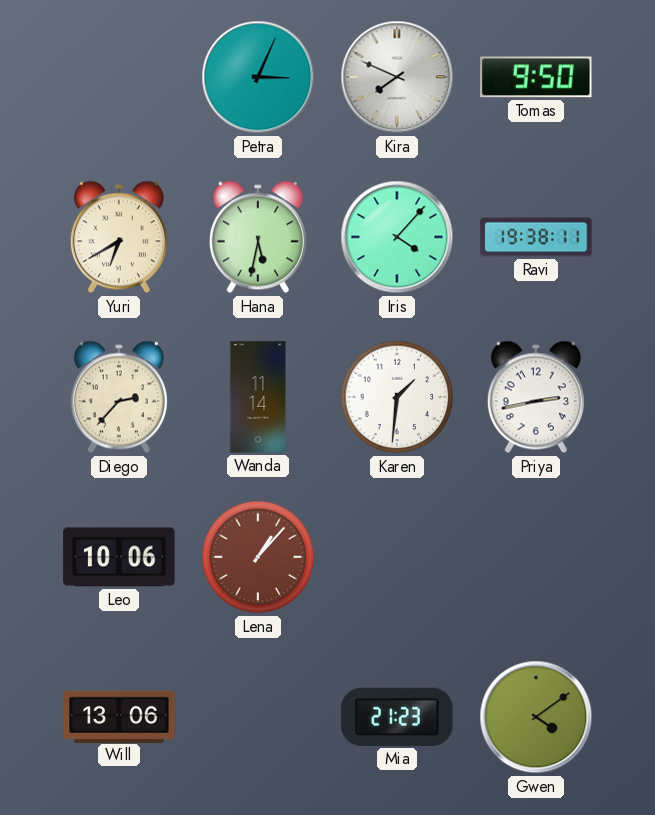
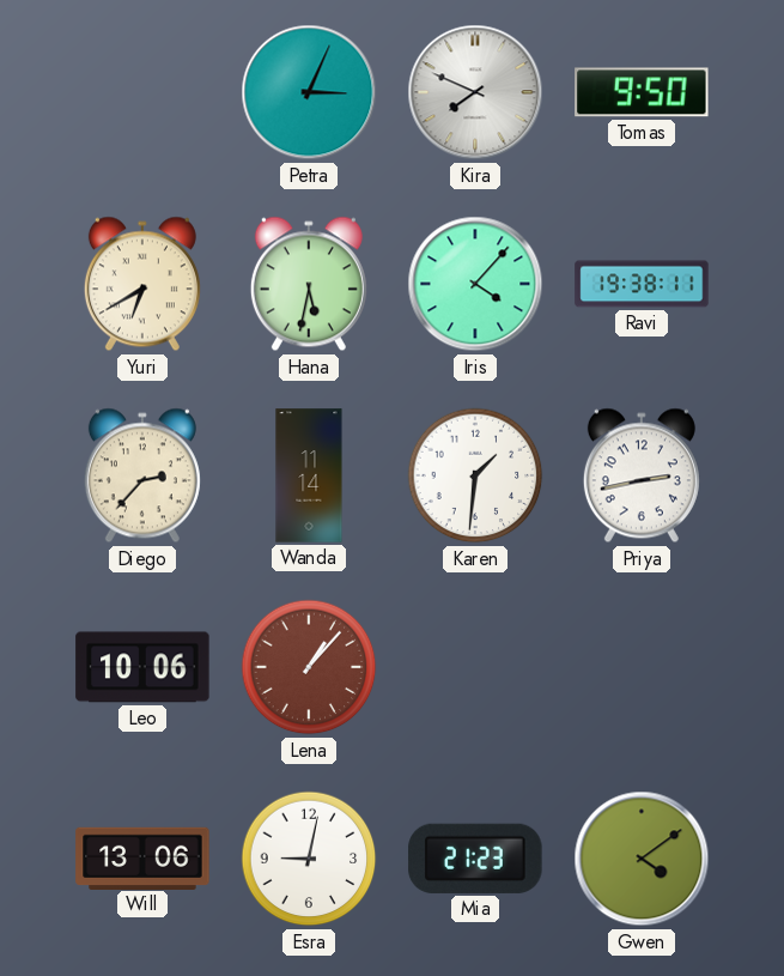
Esra: none -> 9:02
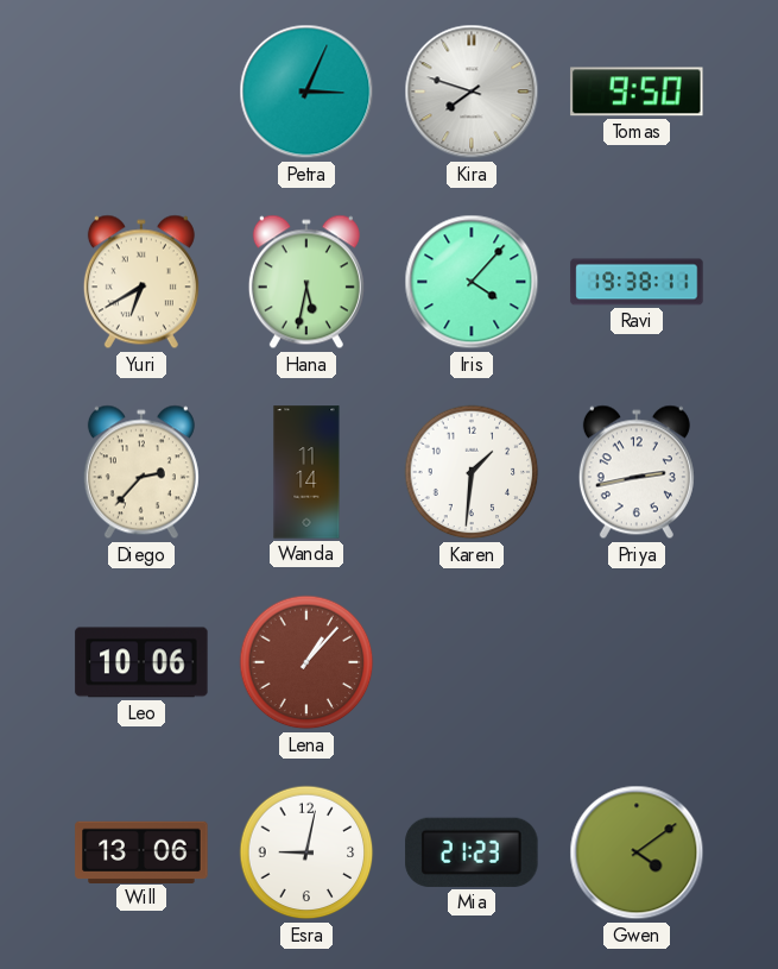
Kira: 7:49 -> 7:48
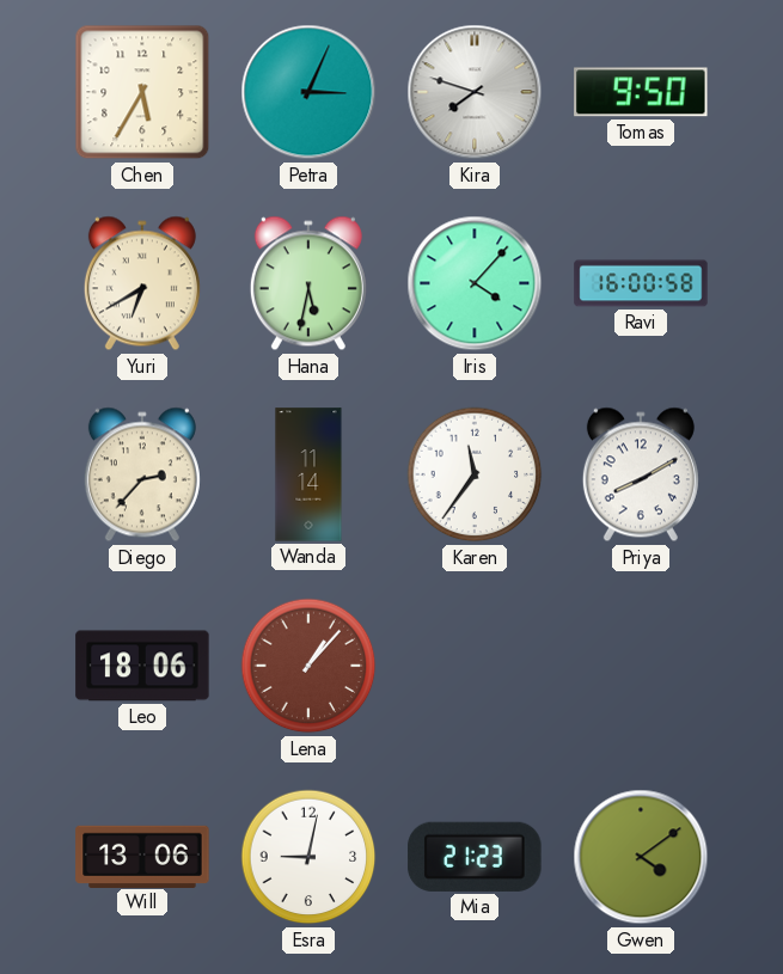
Chen: none -> 5:35
Ravi: 19:38 -> 16:00
Karen: 1:31 -> 11:36
Priya: 2:43 -> 8:10
Leo: 10:06 -> 18:06
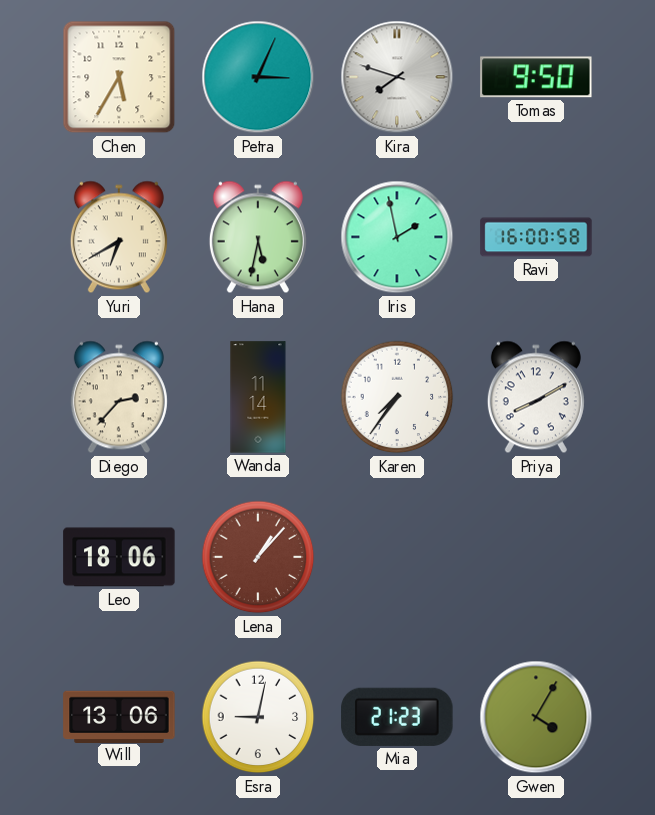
Iris: 4:07 -> 1:58
Karen: 11:36 -> 7:36
Gwen: 4:09 -> 4:05
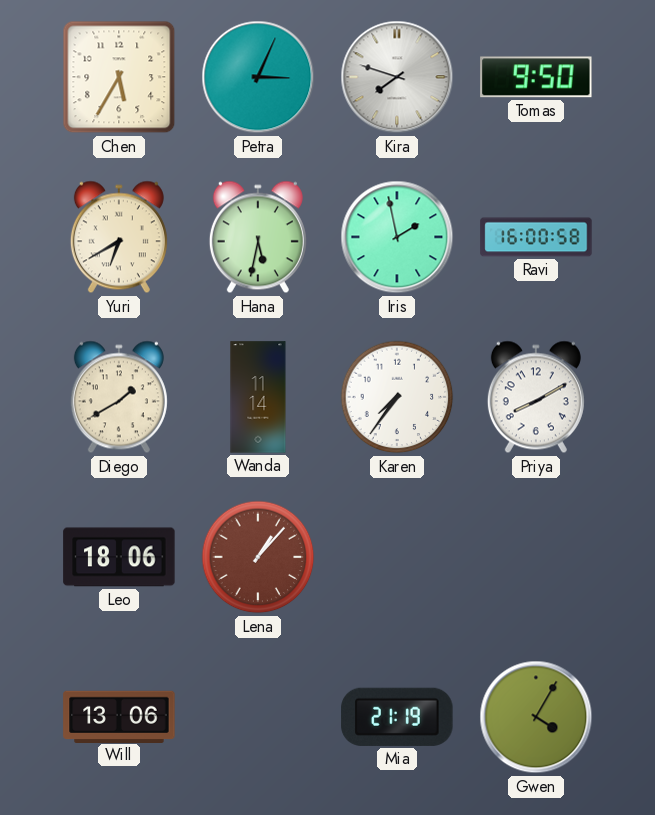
Diego: 2:37 -> 1:40
Esra: 9:02 -> none
Mia: 21:23 -> 21:19
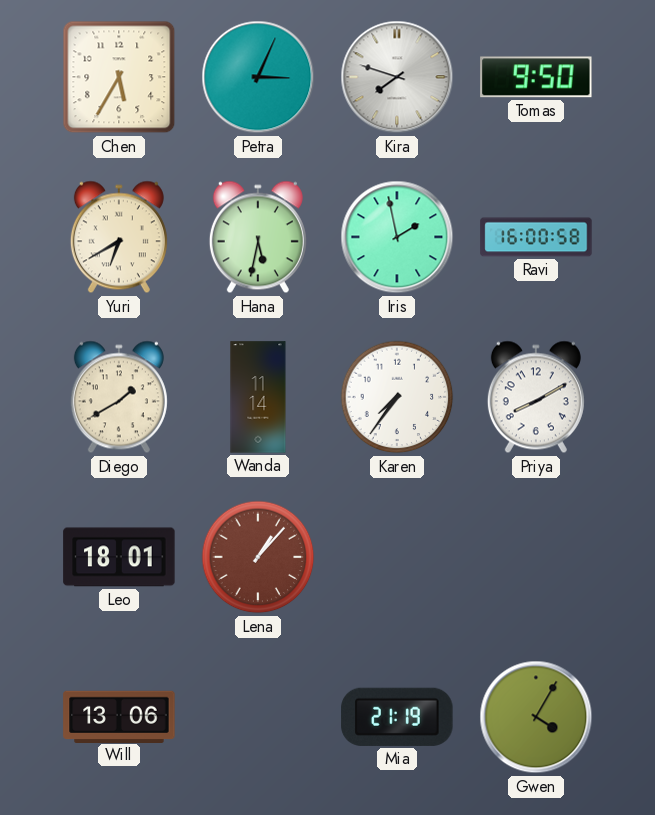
Leo: 18:06 -> 18:01
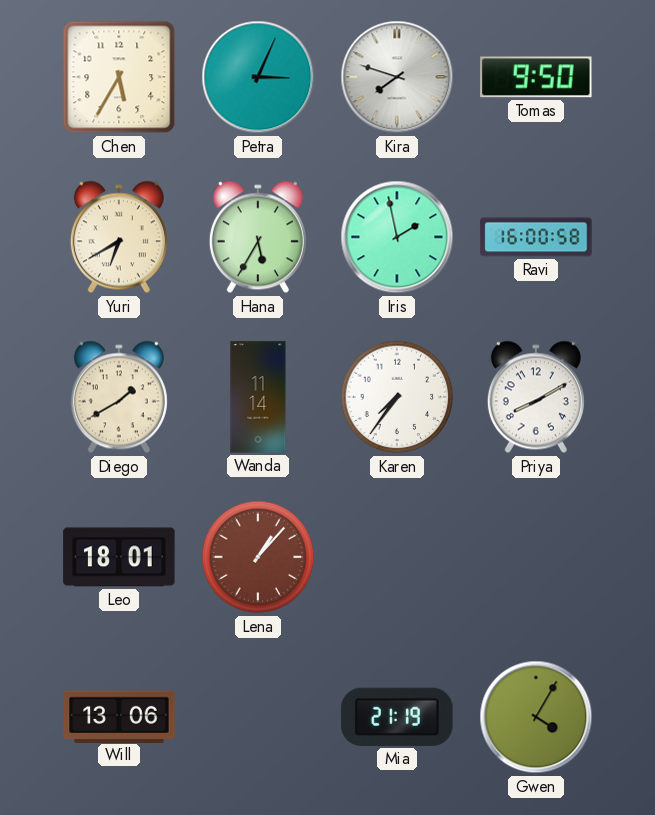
Hana: 5:32 -> 5:35
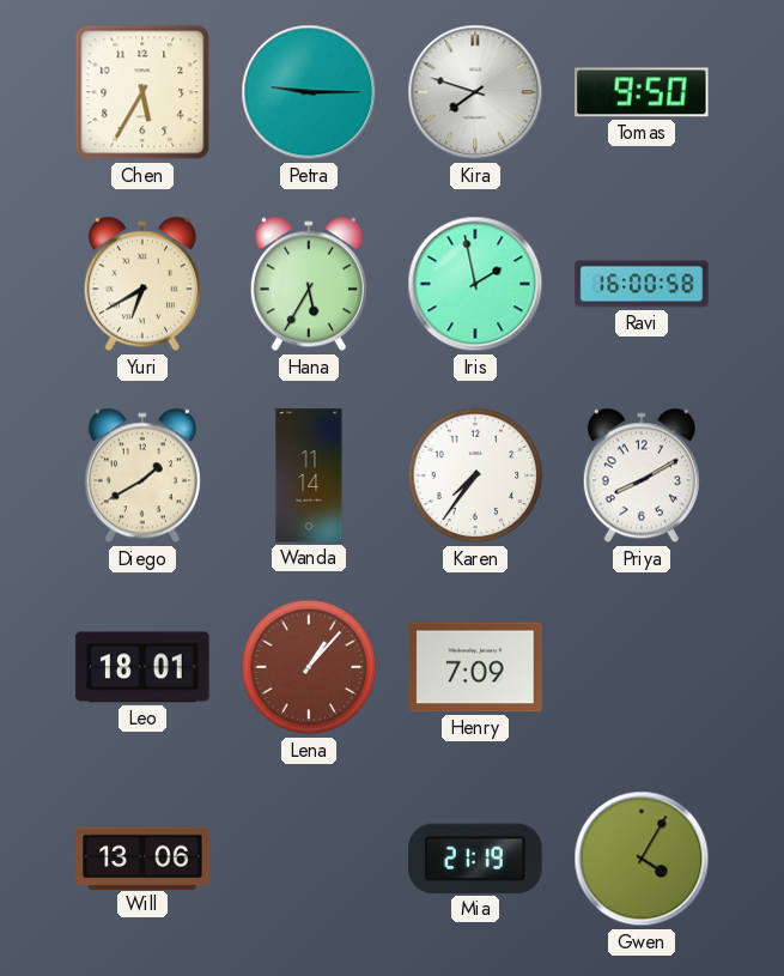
Petra: 3:04 -> 9:15
Henry: none -> 7:09
